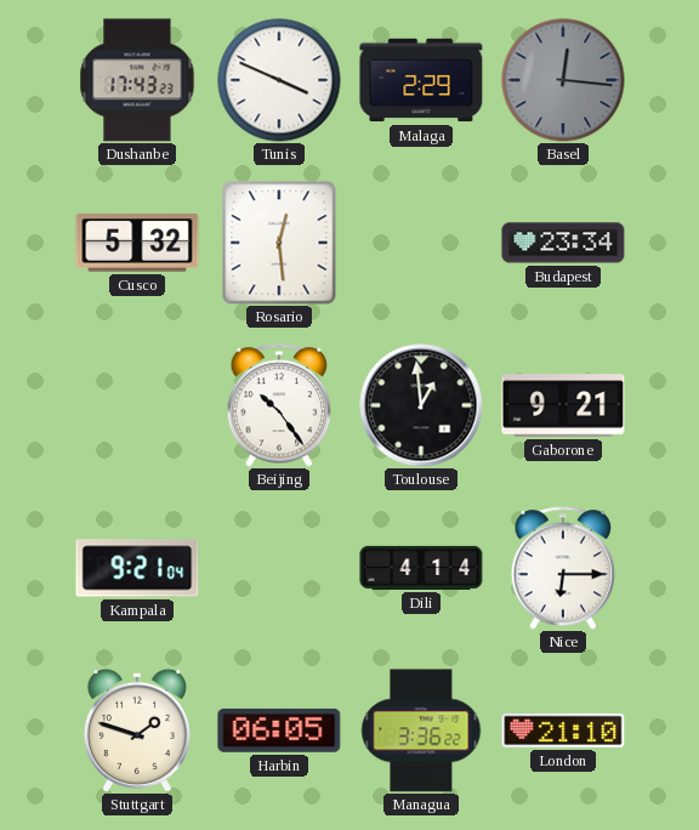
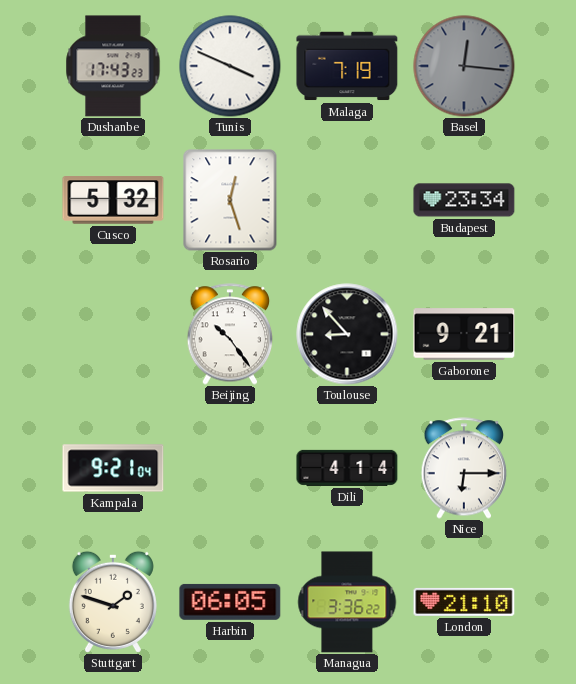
Malaga: 2:29 -> 7:19
Rosario: 12:29 -> 12:27
Toulouse: 12:59 -> 8:53
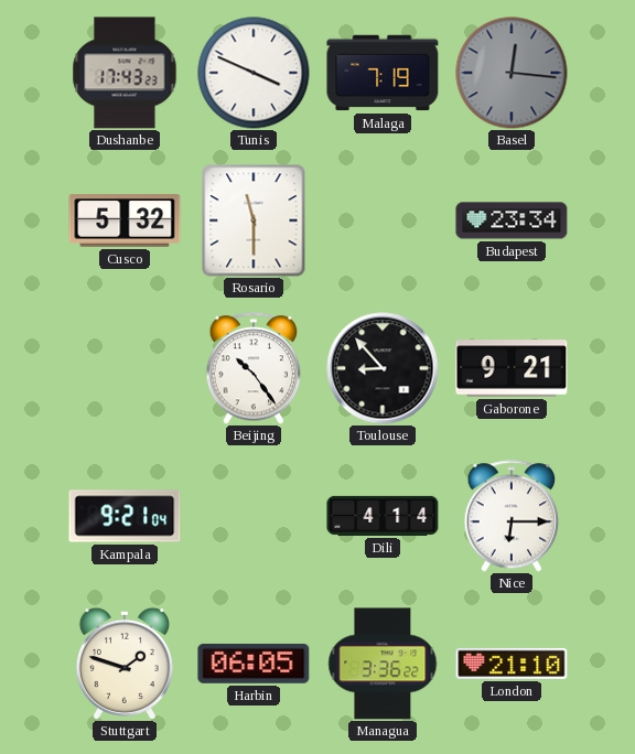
Rosario: 12:27 -> 11:30
